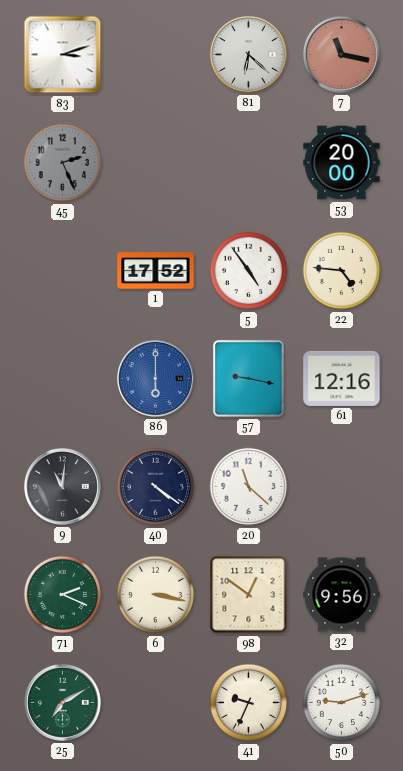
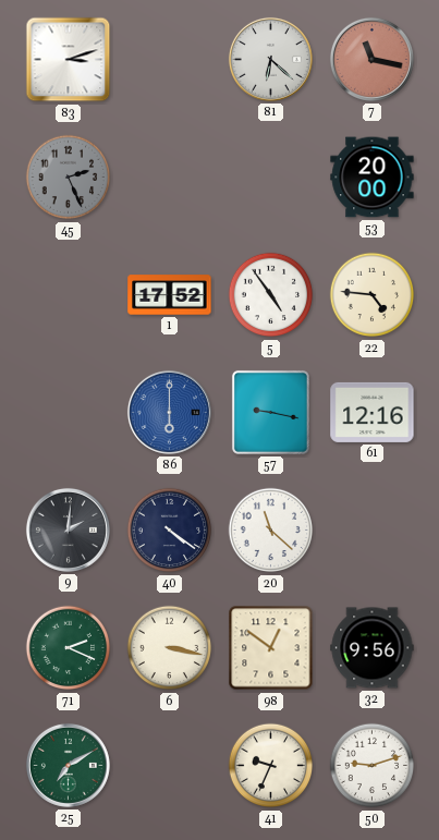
9: 11:01 -> 2:01
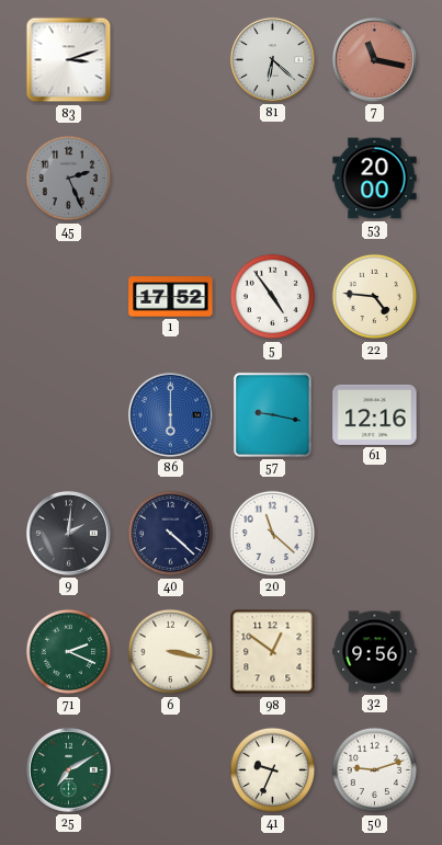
40: 4:21 -> 4:22
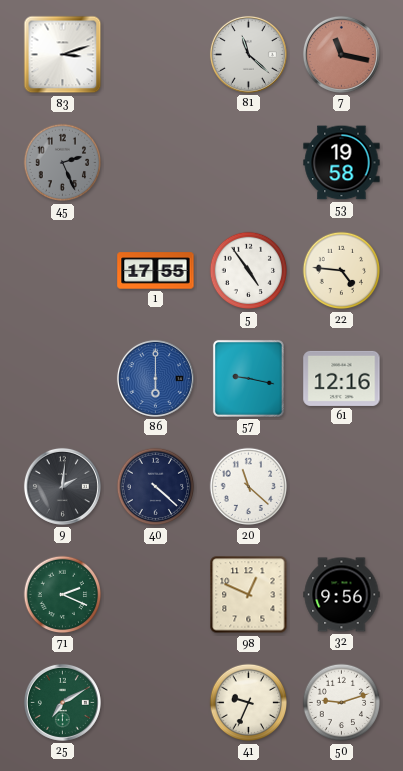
81: 6:22 -> 11:22
53: 20:00 -> 19:58
1: 17:52 -> 17:55
6: 3:17 -> none
98: 12:51 -> 12:49
